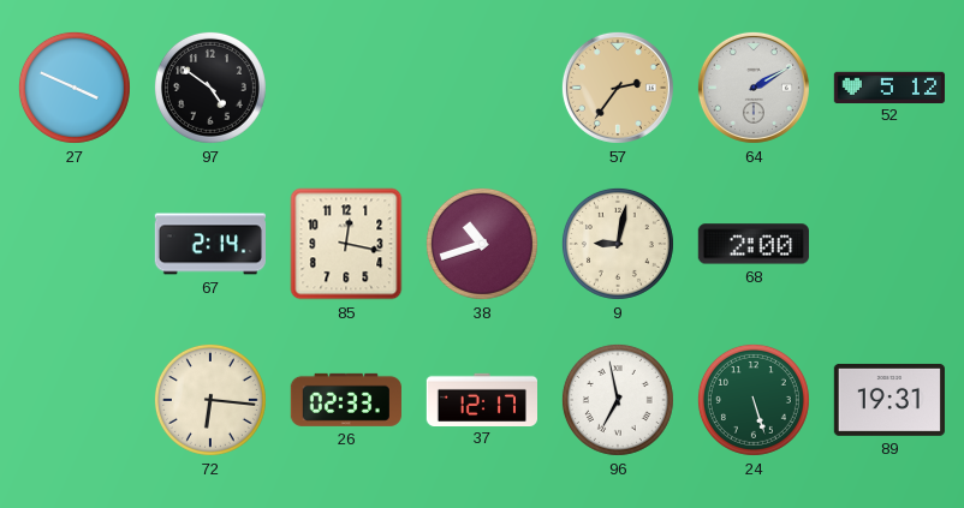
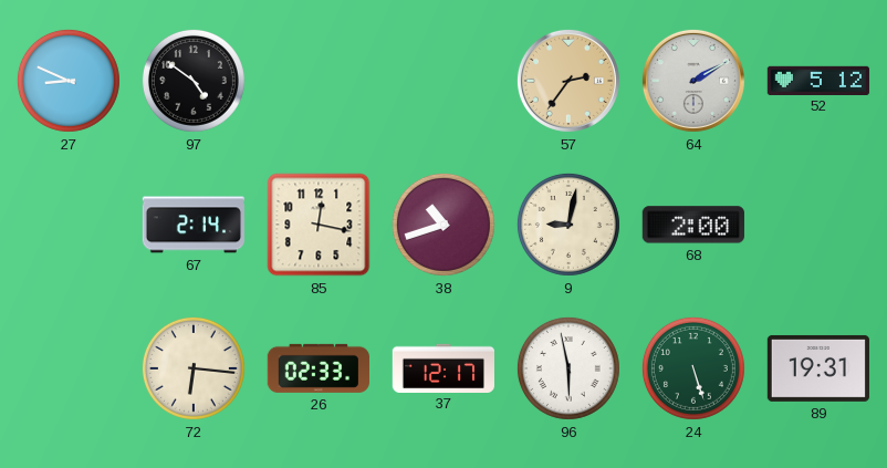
27: 3:49 -> 8:49
96: 6:58 -> 5:58
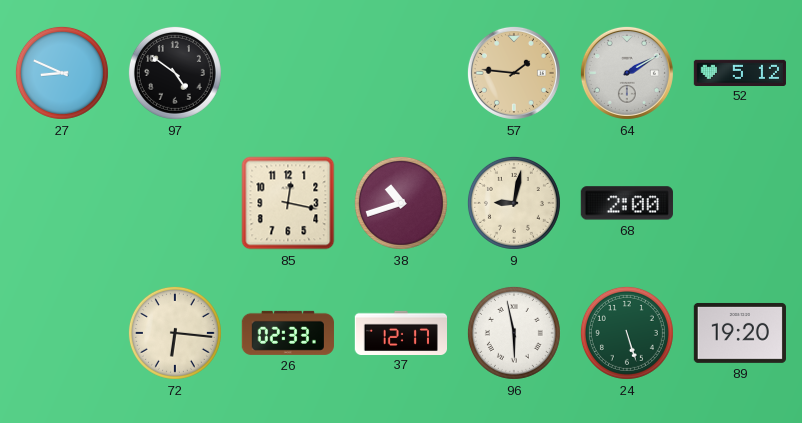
57: 2:36 -> 1:46
67: 2:14 -> none
89: 19:31 -> 19:20
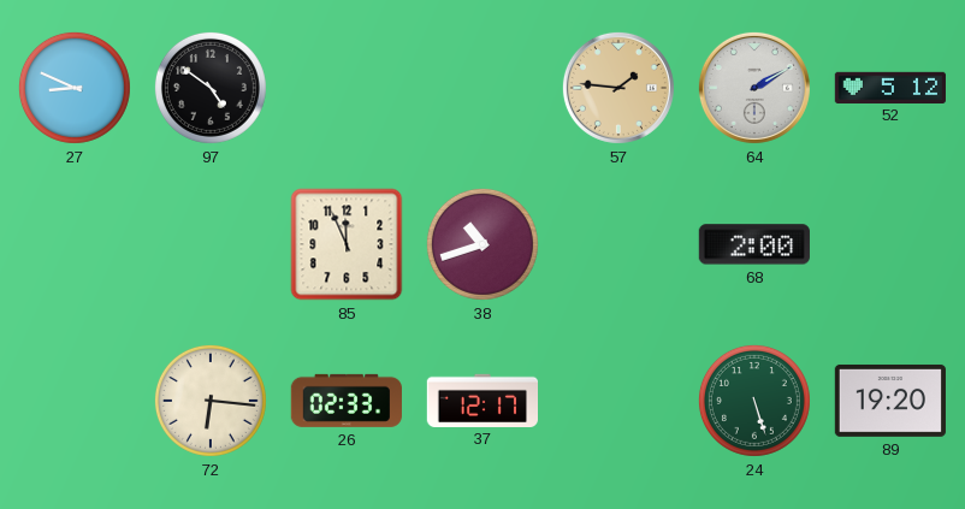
85: 12:17 -> 11:56
9: 9:02 -> none
96: 5:58 -> none
